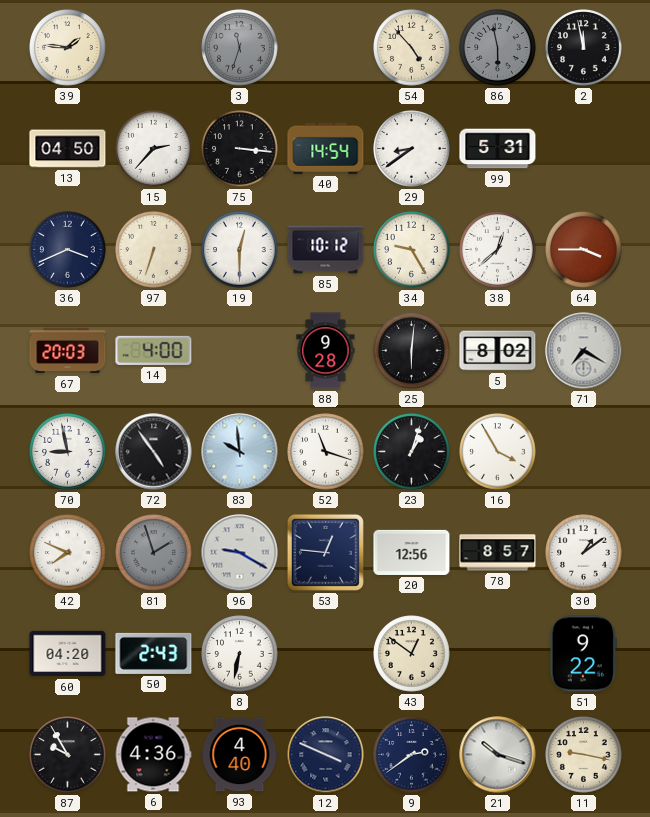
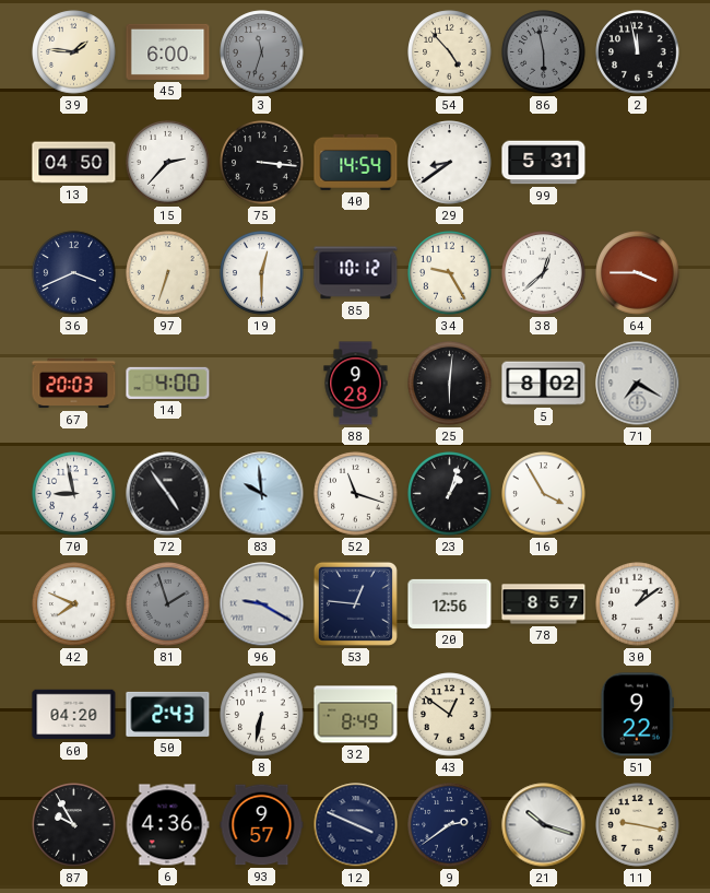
45: none -> 6:00
32: none -> 8:49
93: 4:40 -> 9:57
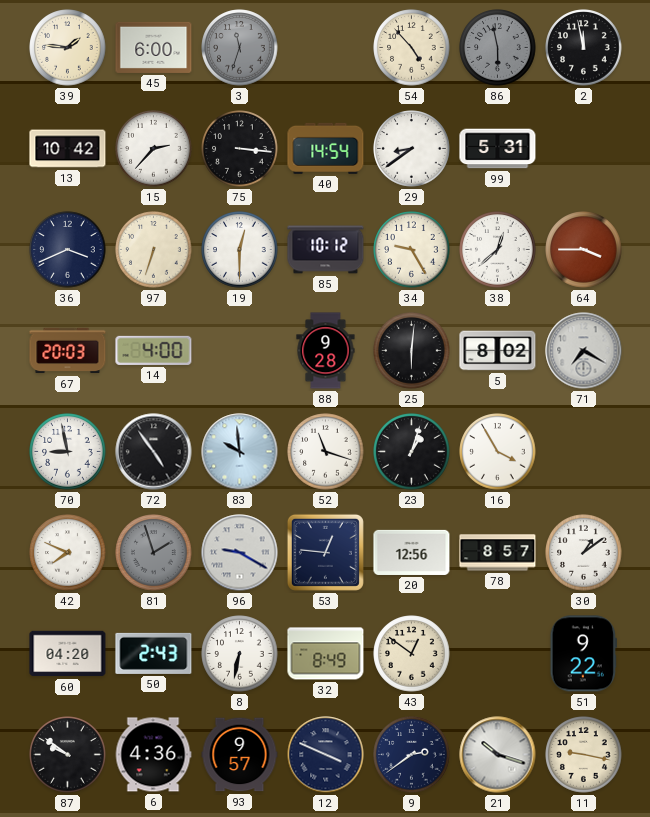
13: 04:50 -> 10:42
87: 9:55 -> 9:51
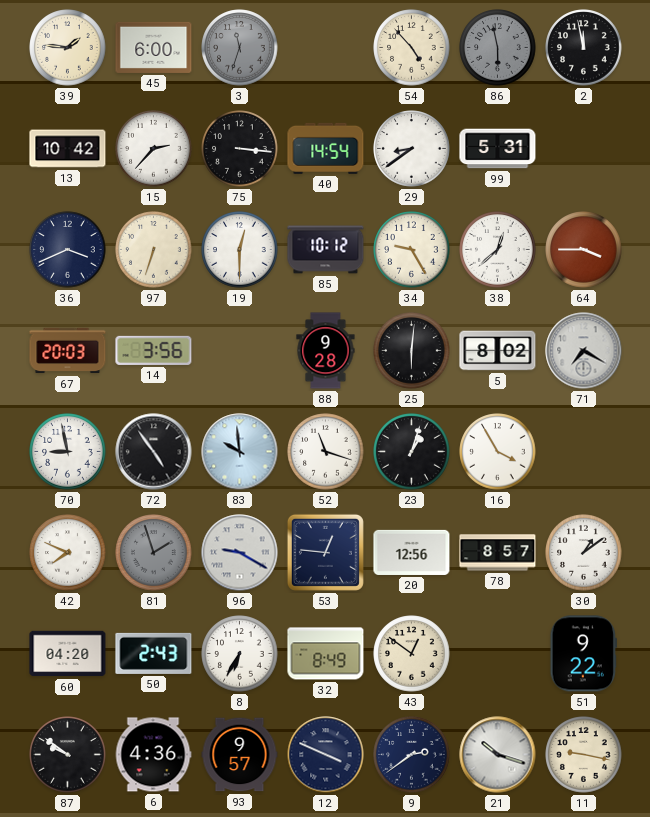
14: 4:00 -> 3:56
8: 6:32 -> 6:35
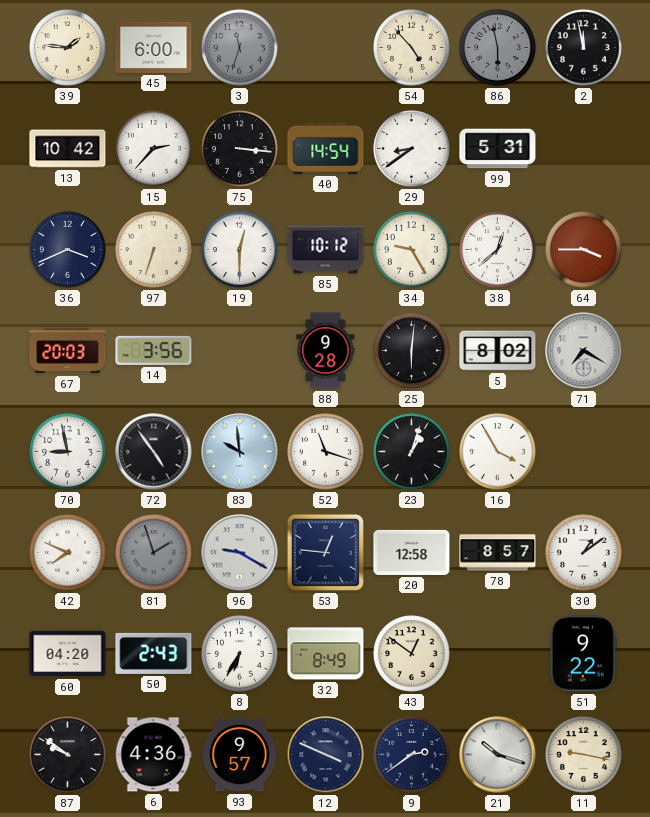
20: 12:56 -> 12:58
